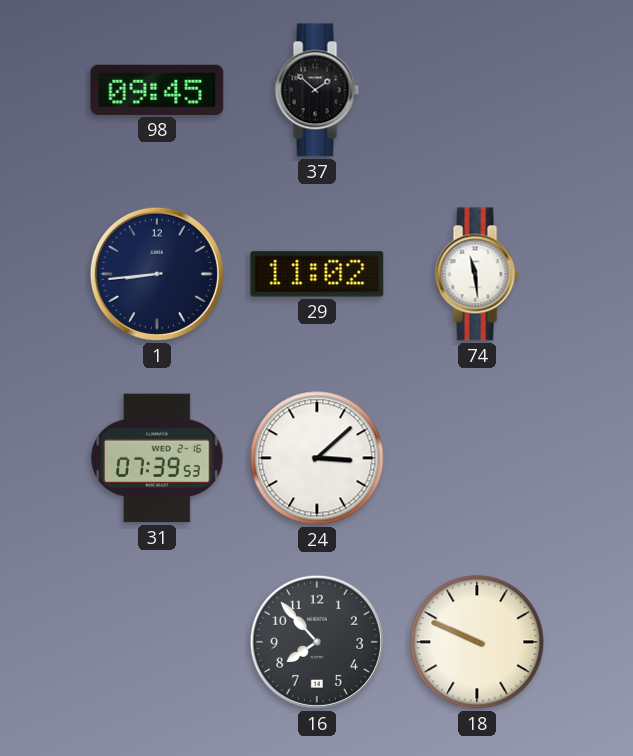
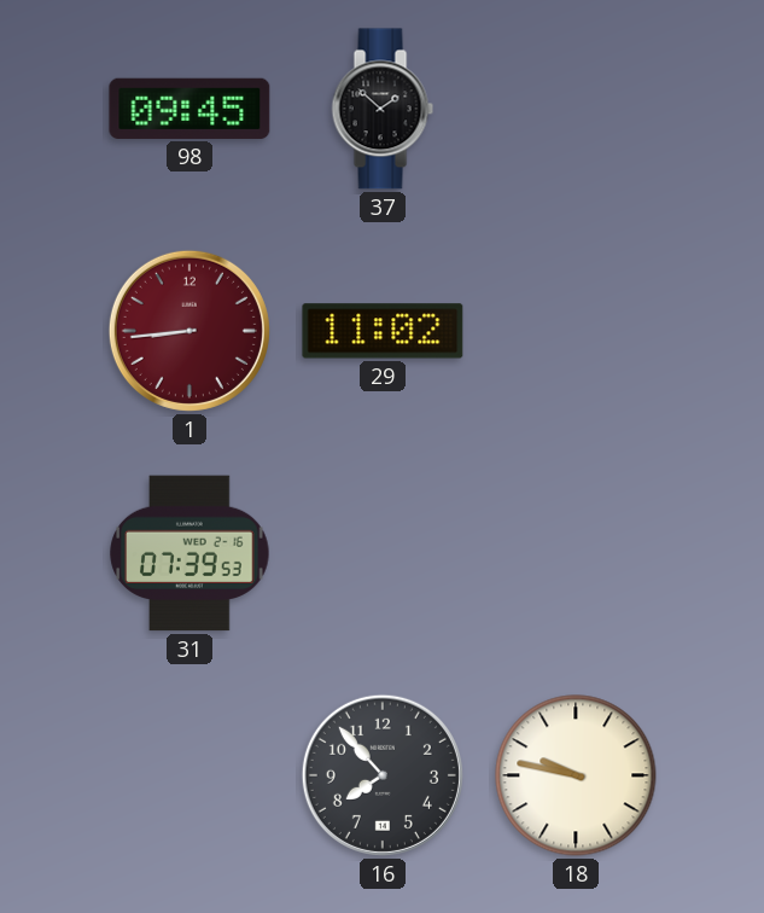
1 dial: navy -> burgundy
74: 11:29 -> none
24: 3:08 -> none
18: 9:49 -> 9:47
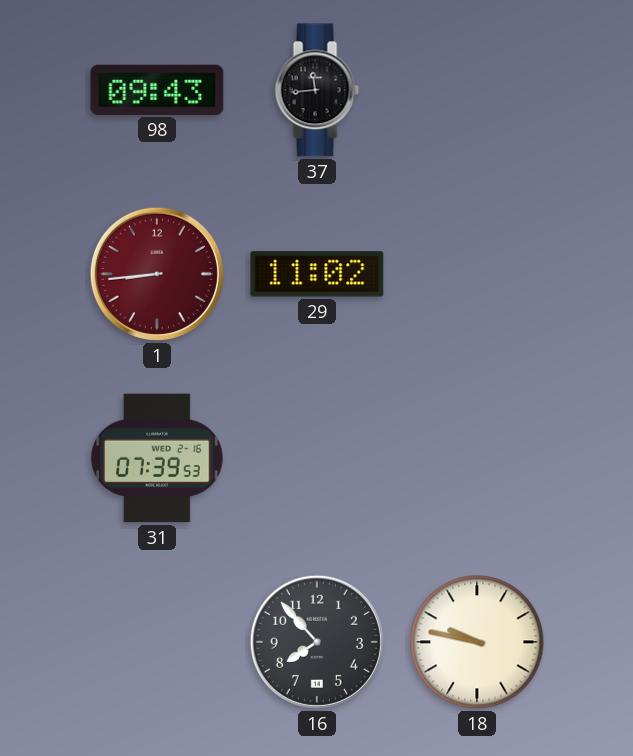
98: 09:45 -> 09:43
37: 1:52 -> 11:44
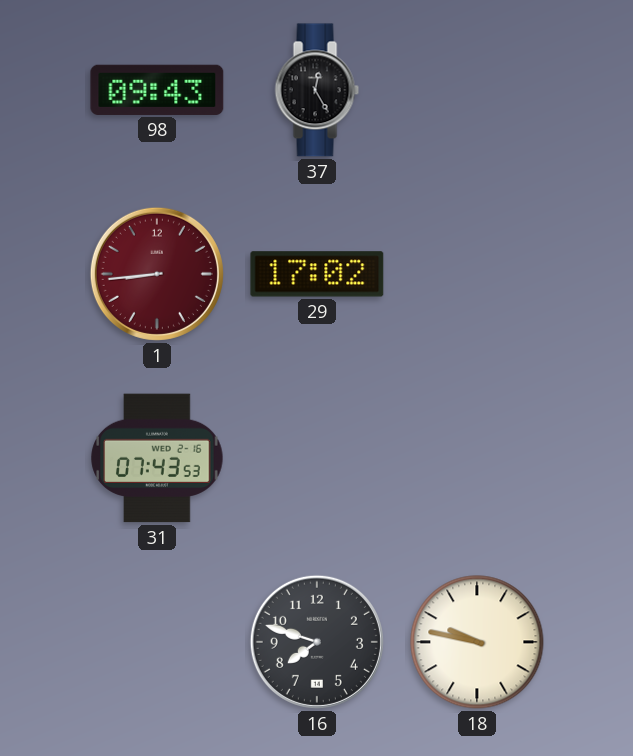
37: 11:44 -> 12:25
29: 11:02 -> 17:02
31: 07:39 -> 07:43
16: 7:53 -> 7:48
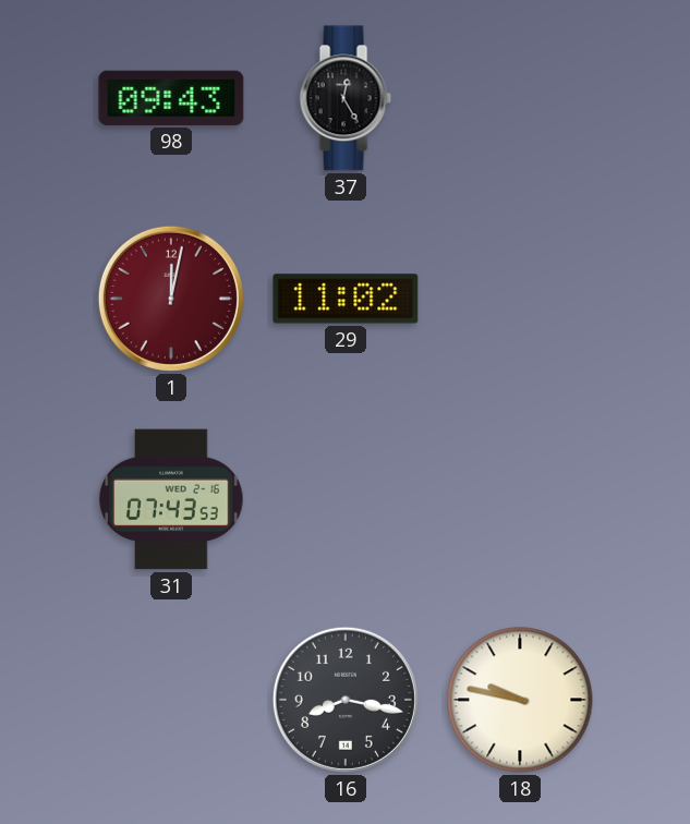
1: 8:44 -> 12:02
29: 17:02 -> 11:02
16: 7:48 -> 8:17
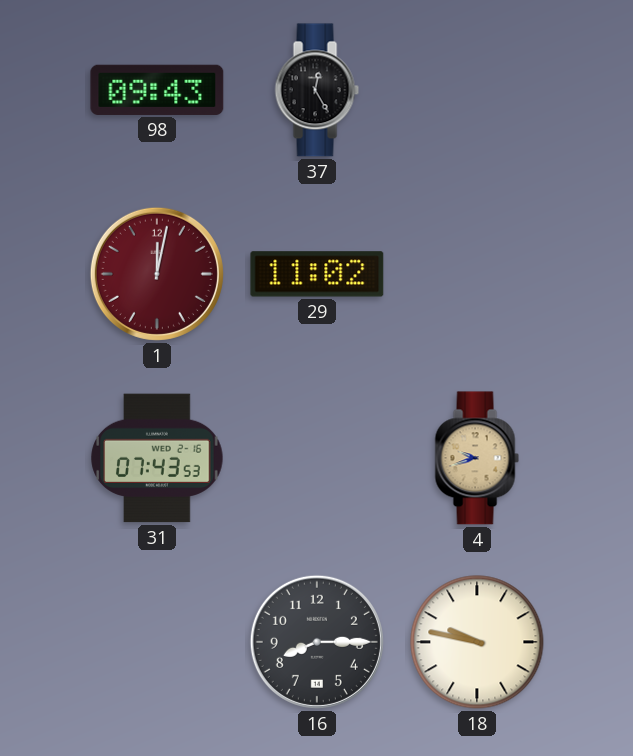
4: none -> 9:42
16: 8:17 -> 8:15
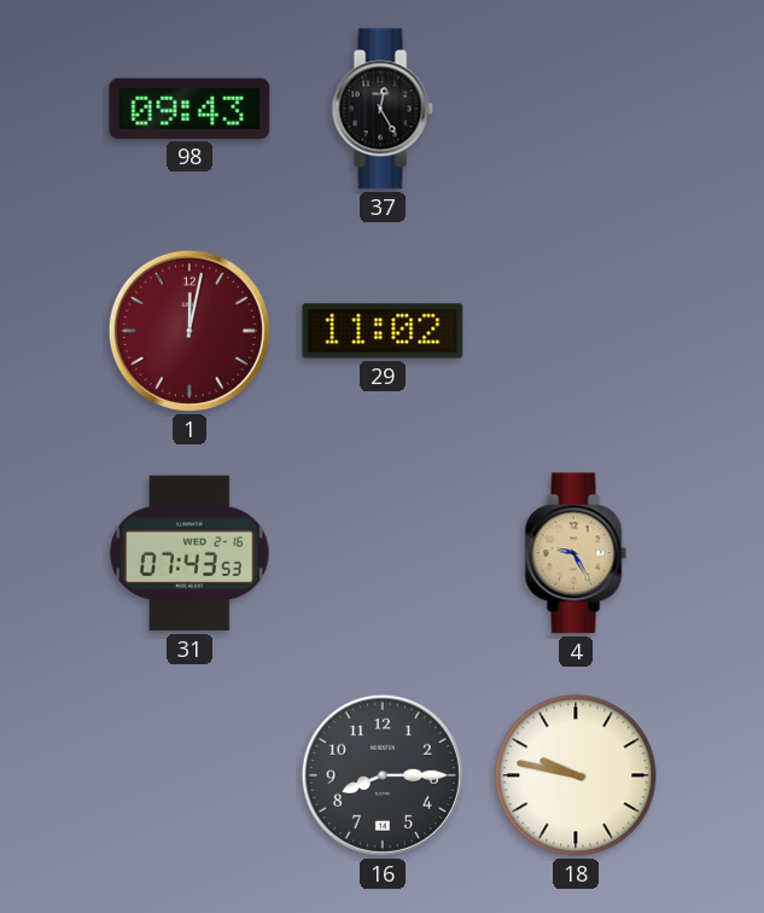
4: 9:42 -> 9:25
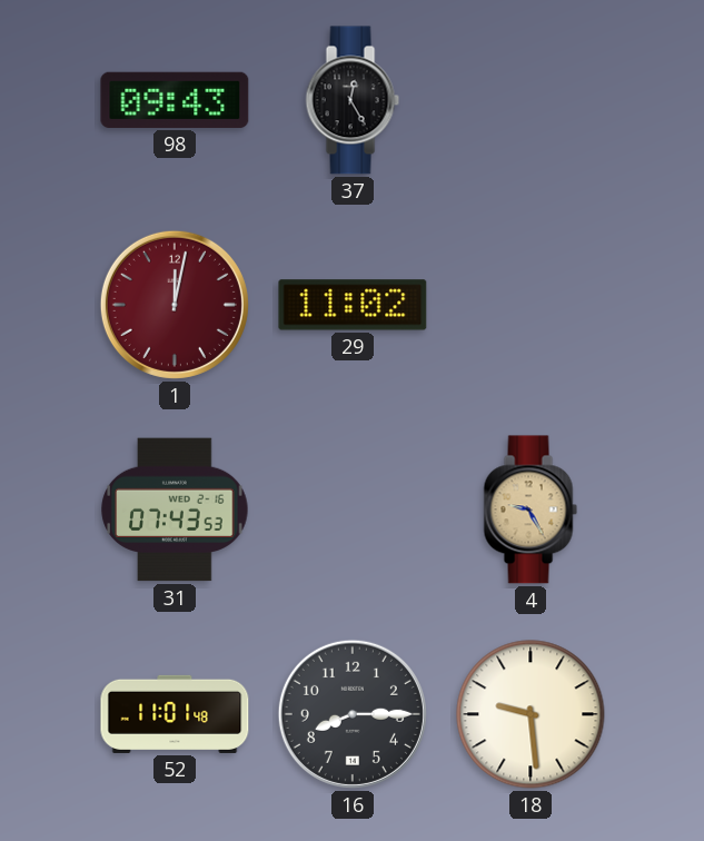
52: none -> 11:01
18: 9:47 -> 9:29
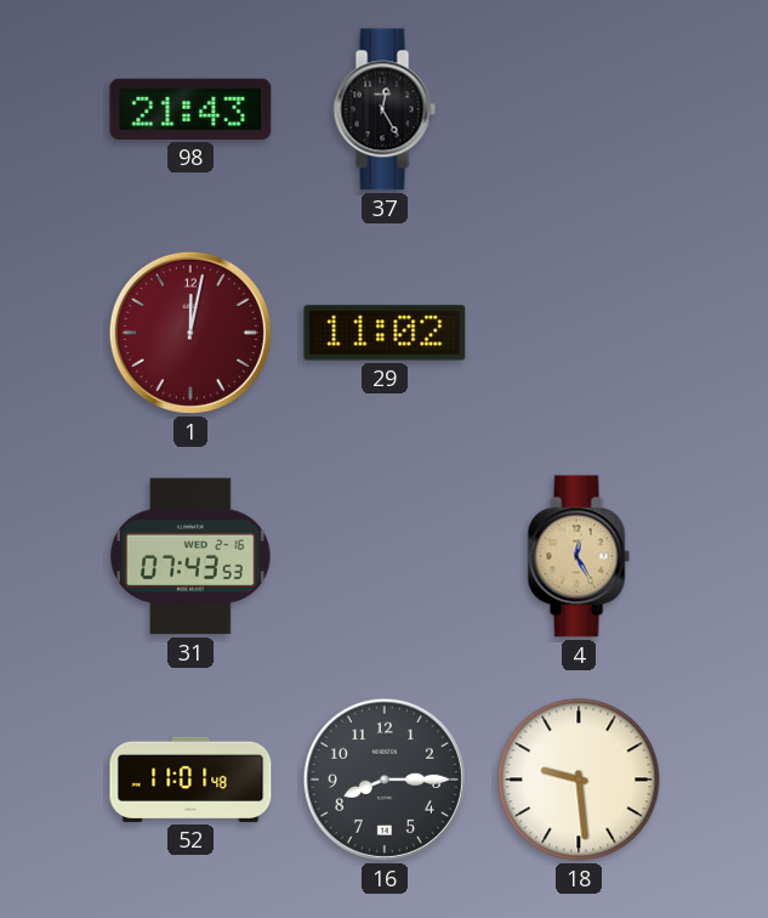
98: 09:43 -> 21:43
4: 9:25 -> 12:25
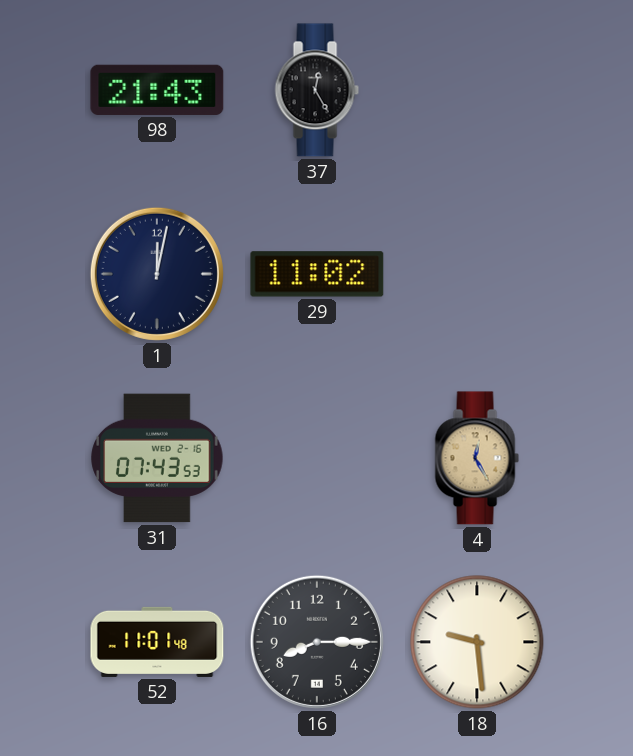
1 dial: burgundy -> navy
